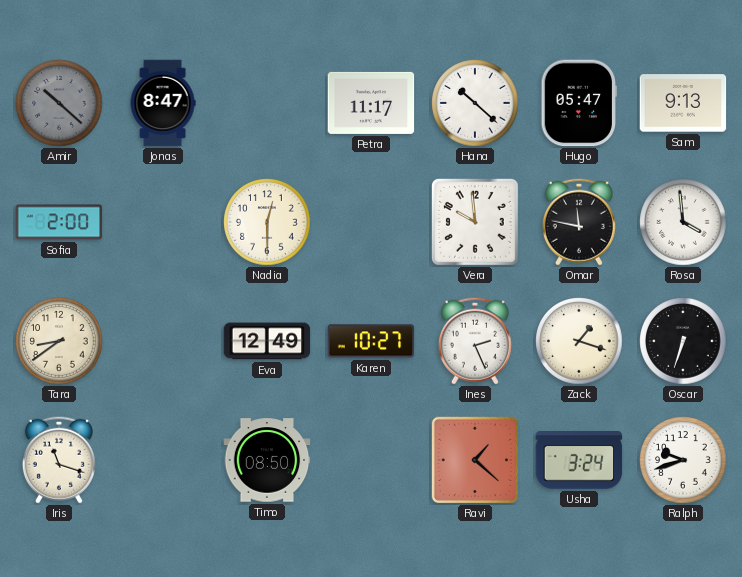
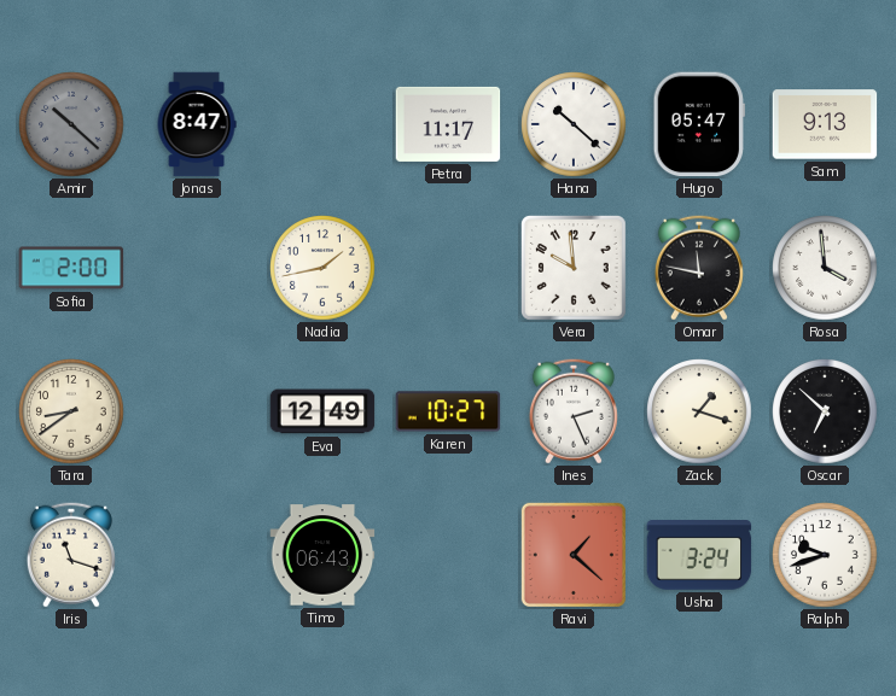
Nadia: 12:30 -> 1:43
Oscar: 6:33 -> 6:52
Timo: 08:50 -> 06:43
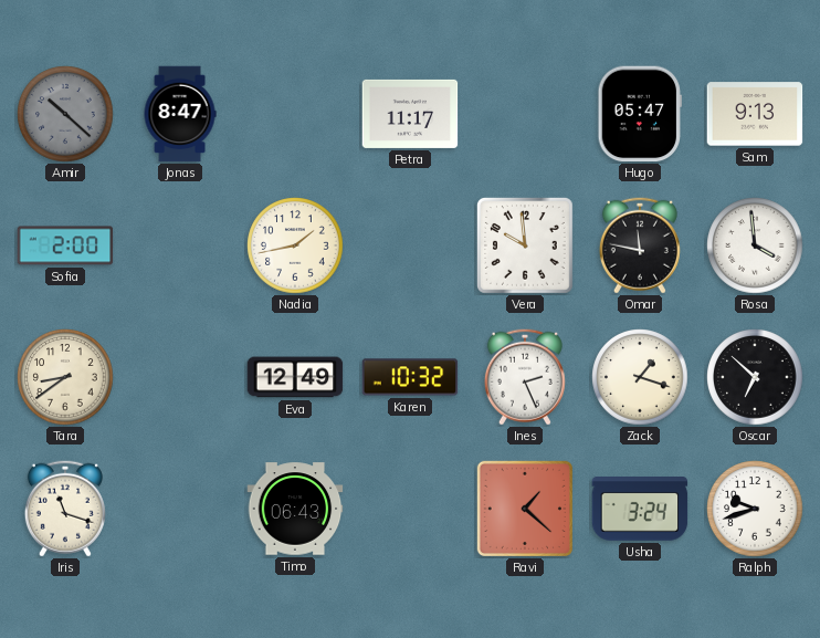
Hana: 10:22 -> none
Karen: 10:27 -> 10:32
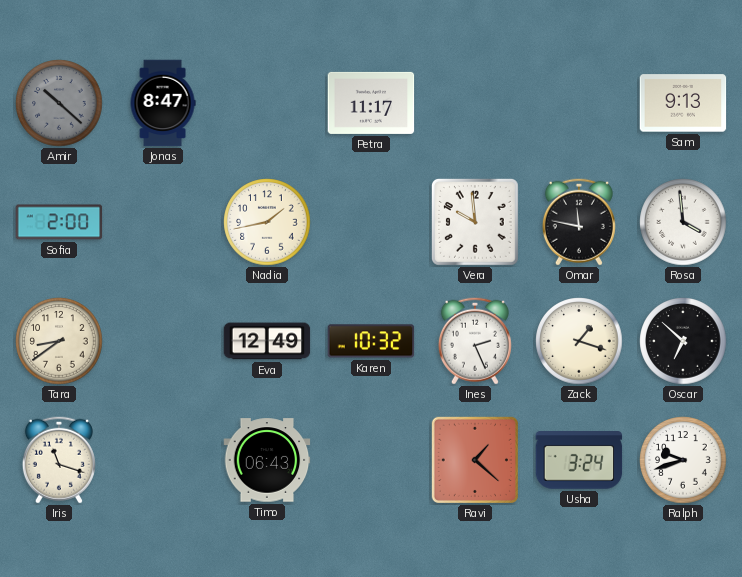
Hugo: 05:47 -> none
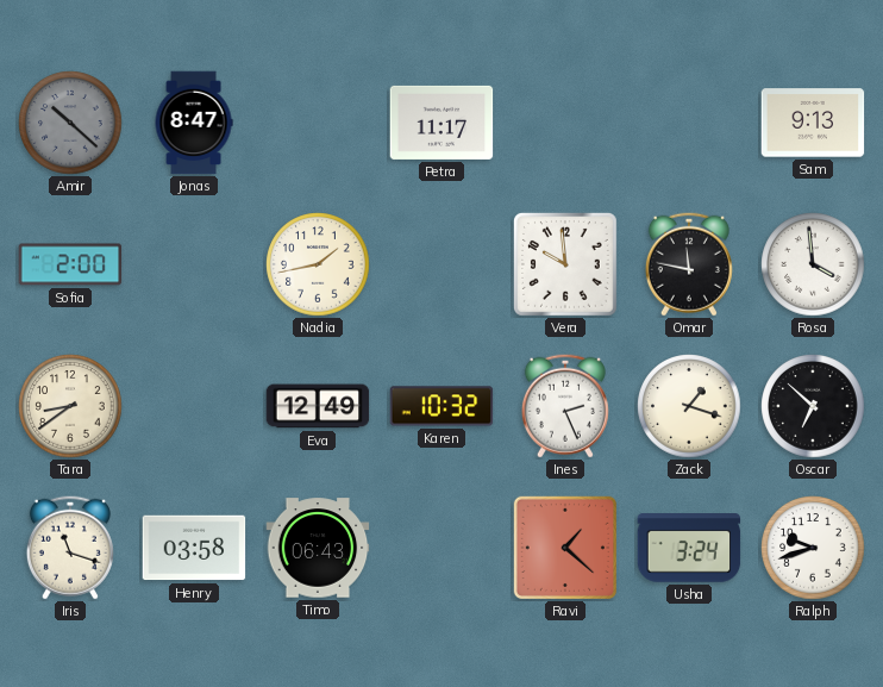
Henry: none -> 03:58
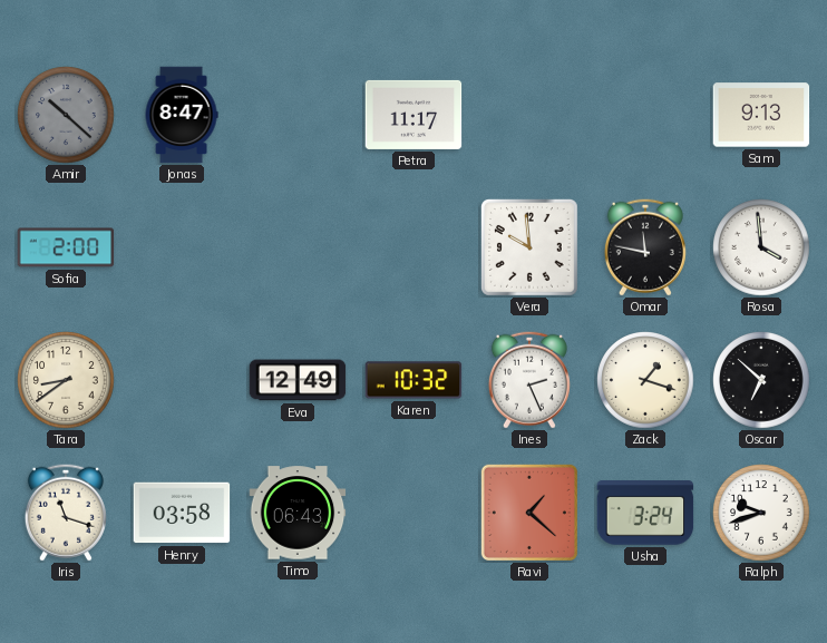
Nadia: 1:43 -> none
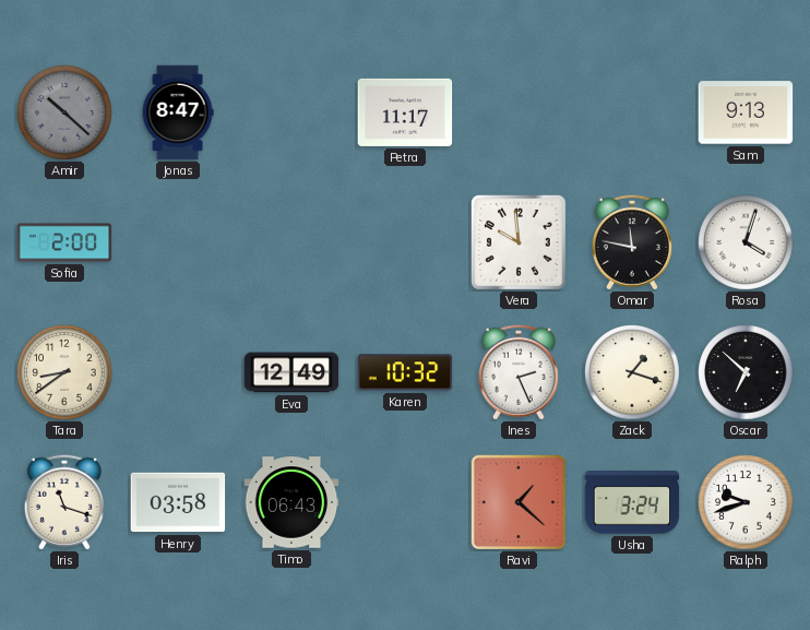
Rosa: 3:59 -> 4:03
